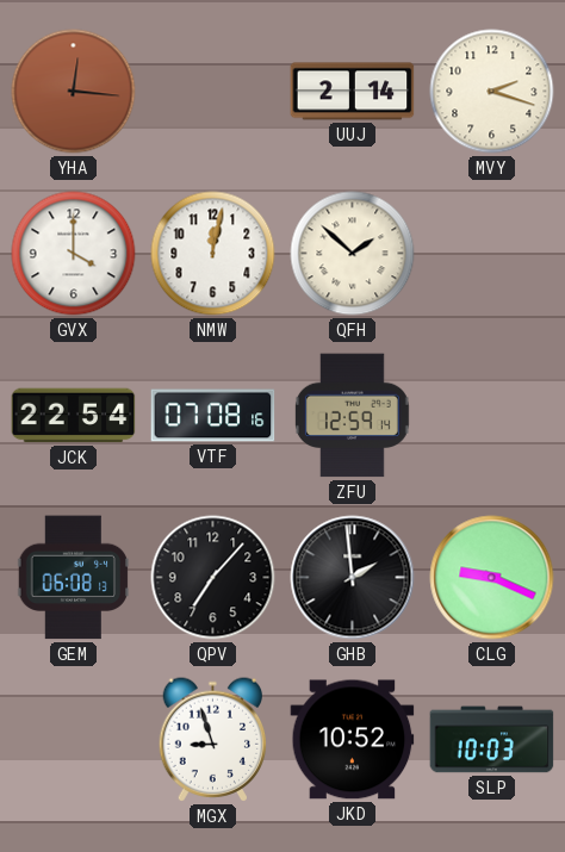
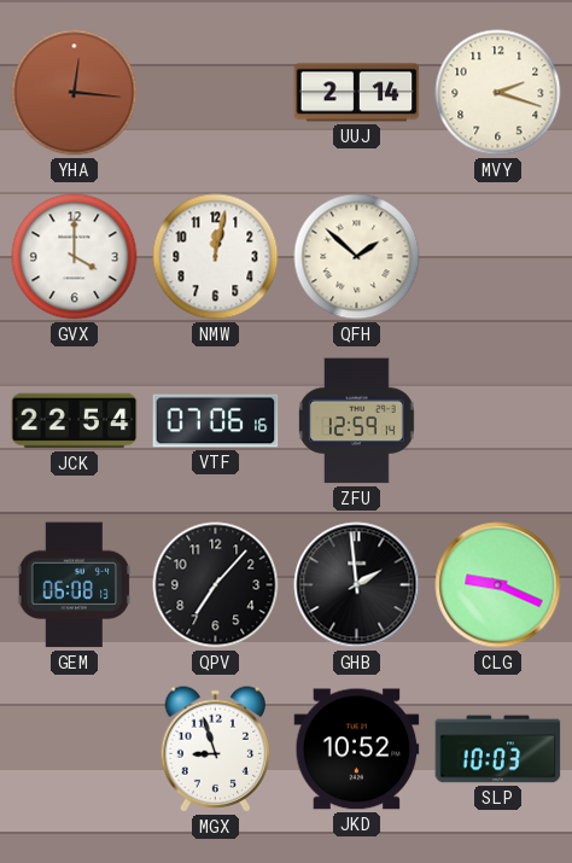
VTF: 07:08 -> 07:06
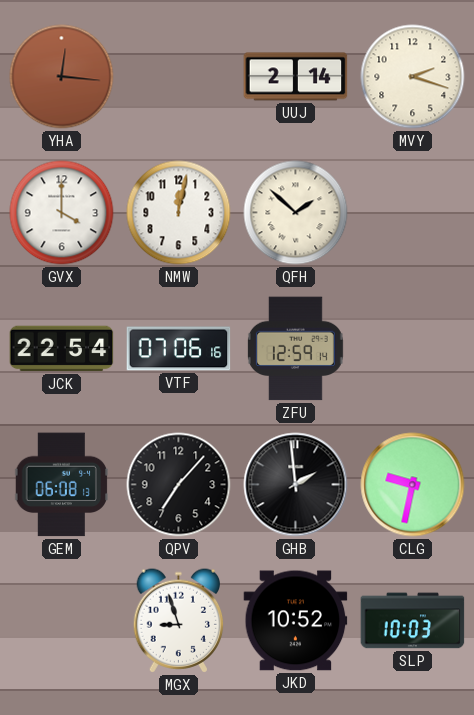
CLG: 9:19 -> 9:32
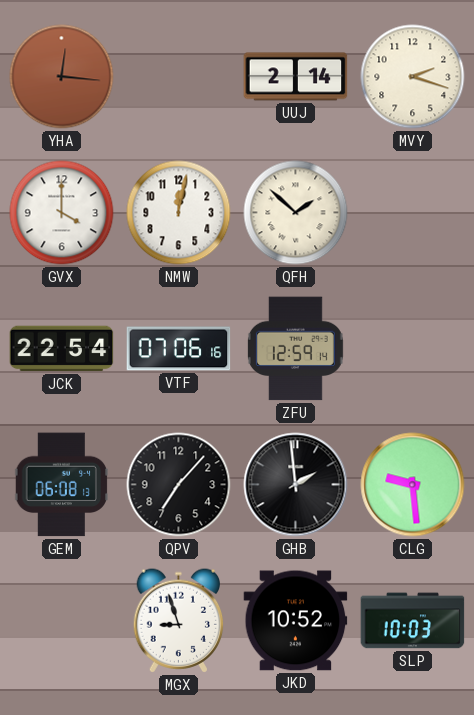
CLG: 9:32 -> 9:29
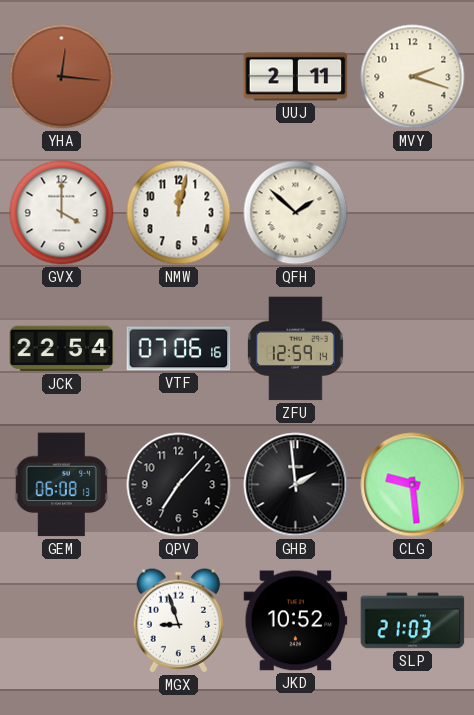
UUJ: 2:14 -> 2:11
SLP: 10:03 -> 21:03
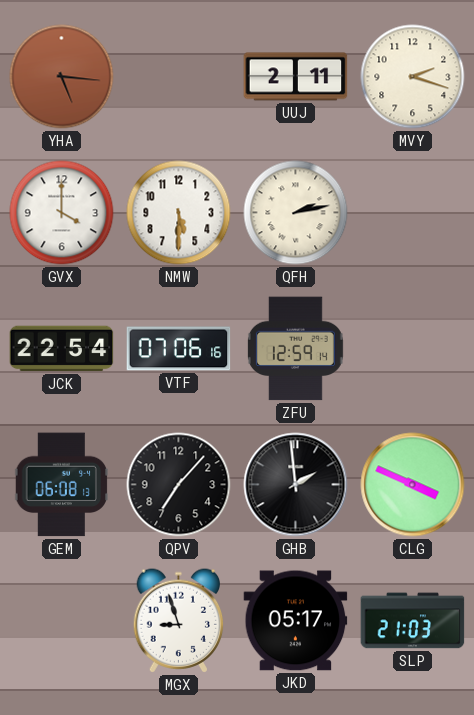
YHA: 12:16 -> 5:16
NMW: 12:02 -> 5:30
QFH: 1:52 -> 2:13
CLG: 9:29 -> 3:49
JKD: 10:52 -> 05:17
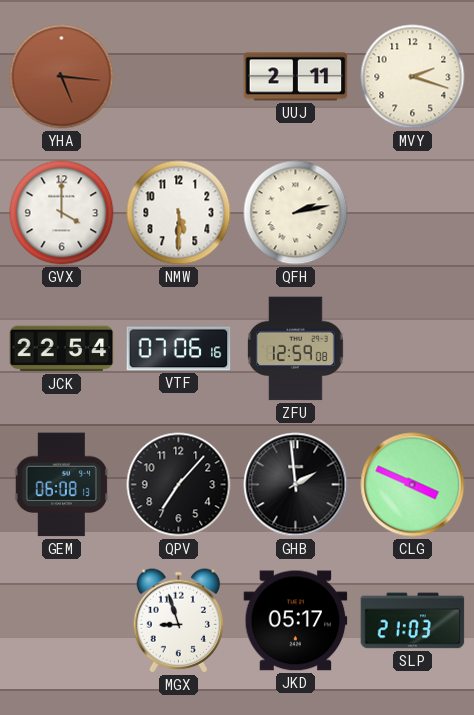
ZFU: 12:59:14 -> 12:59:08
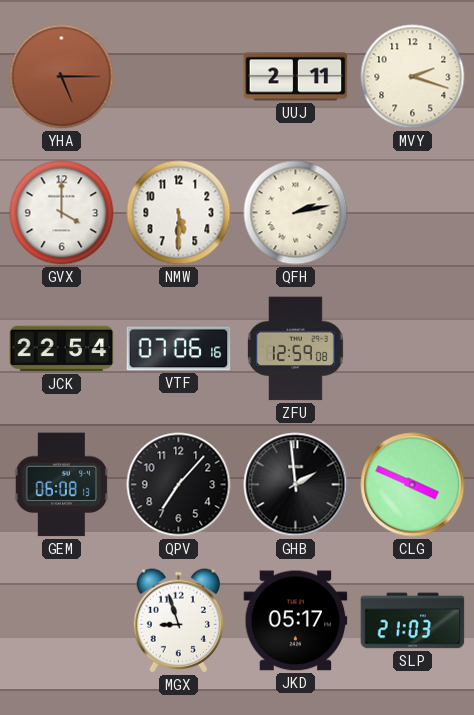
YHA: 5:16 -> 5:15
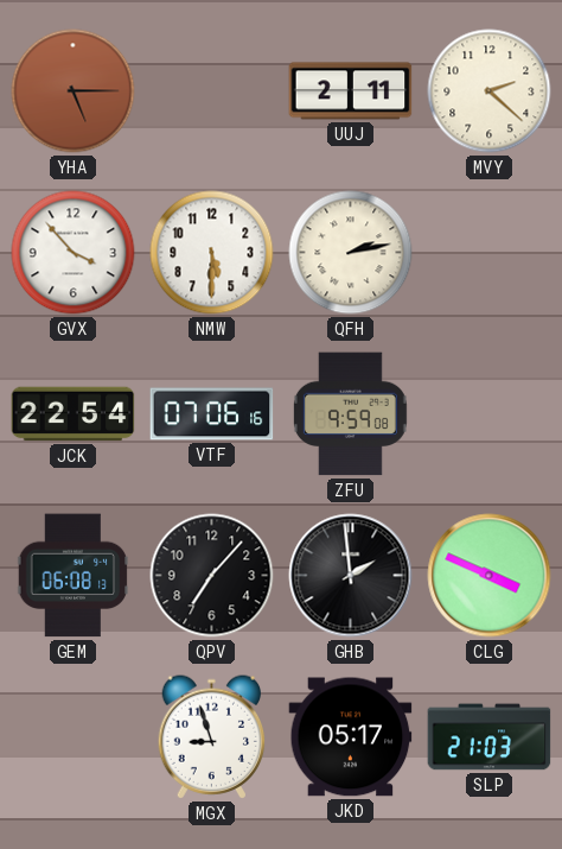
MVY: 2:18 -> 2:22
GVX: 4:00 -> 3:53
ZFU: 12:59 -> 9:59
